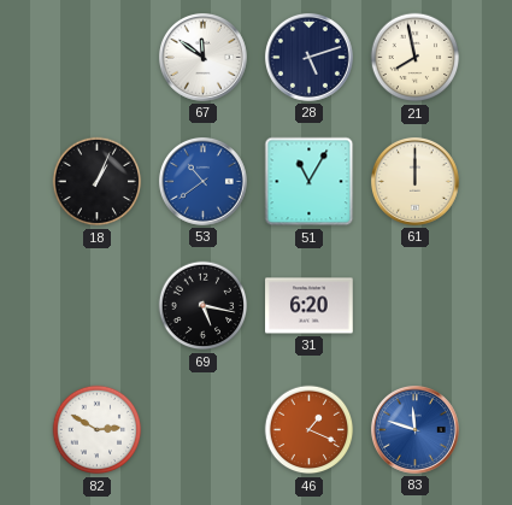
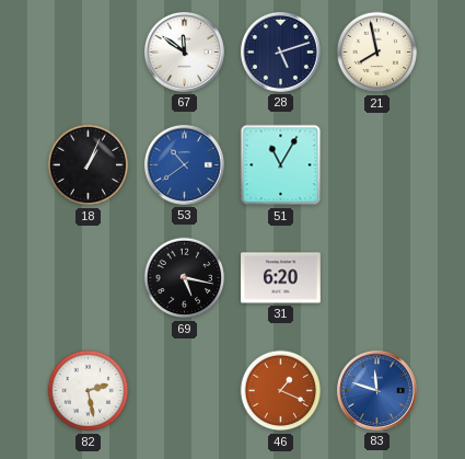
61: 12:00 -> none
82: 2:50 -> 2:28
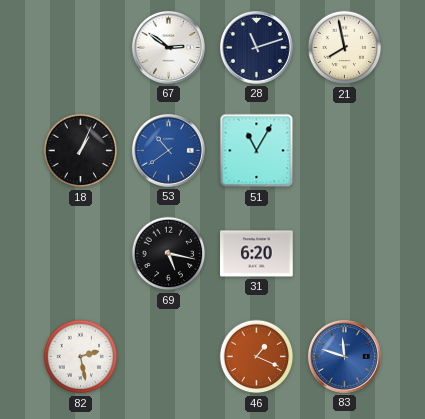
67: 11:51 -> 2:51
28: 5:12 -> 11:12
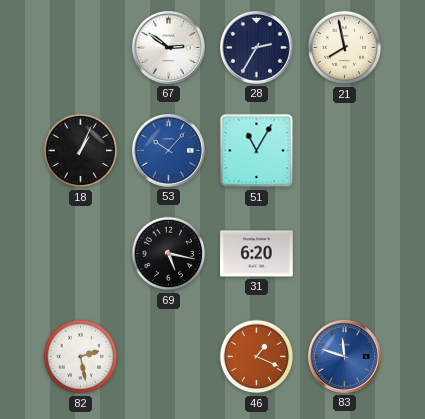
28: 11:12 -> 2:35
53: 10:39 -> 10:07
